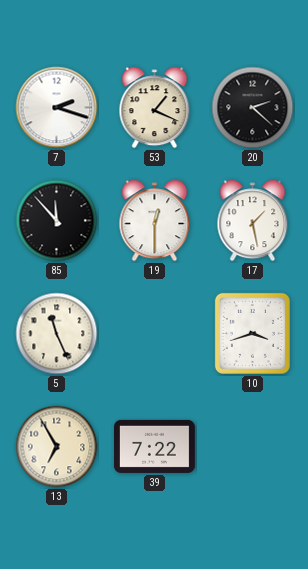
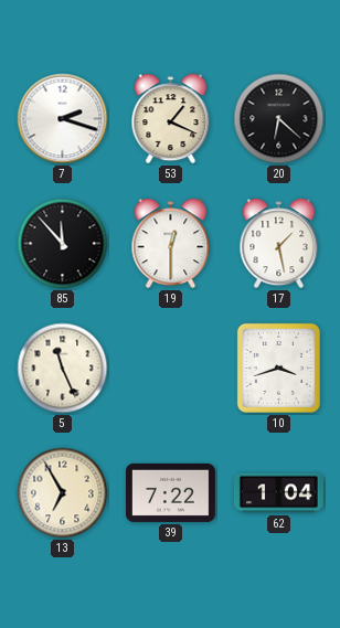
20: 2:22 -> 6:22
62: none -> 1:04
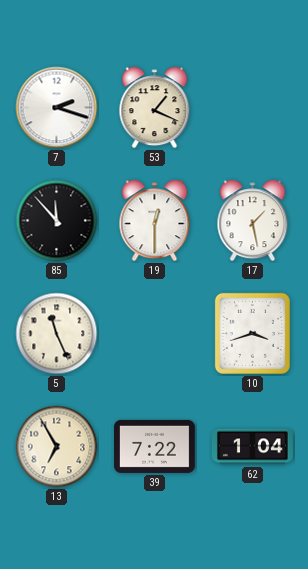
20: 6:22 -> none
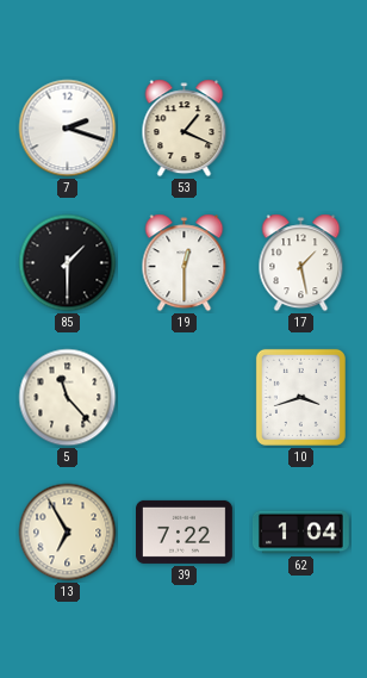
85: 11:53 -> 1:30
5: 11:26 -> 11:23
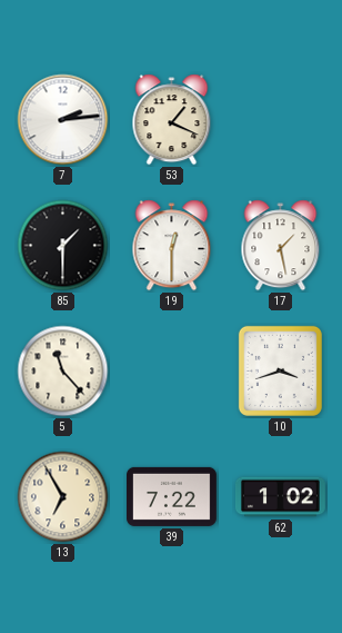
7: 2:18 -> 2:14
62: 1:04 -> 1:02
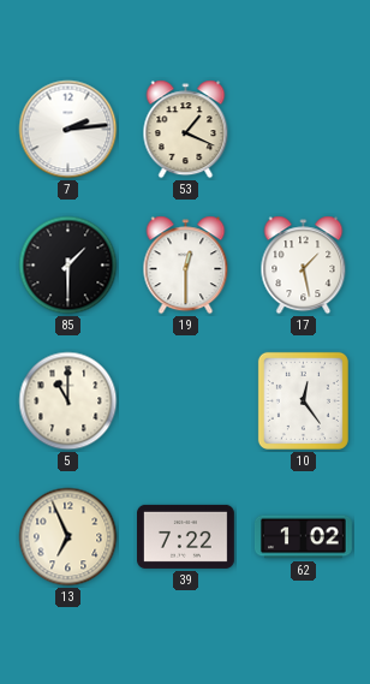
5: 11:23 -> 11:00
10: 3:42 -> 12:24
13: 6:55 -> 6:56
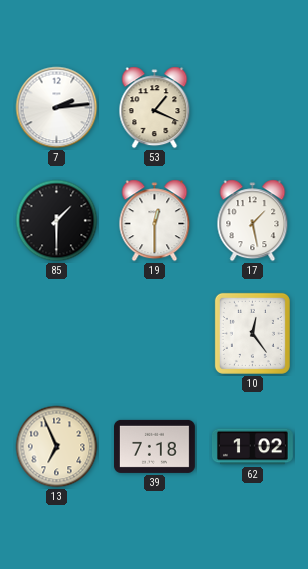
5: 11:00 -> none
39: 7:22 -> 7:18
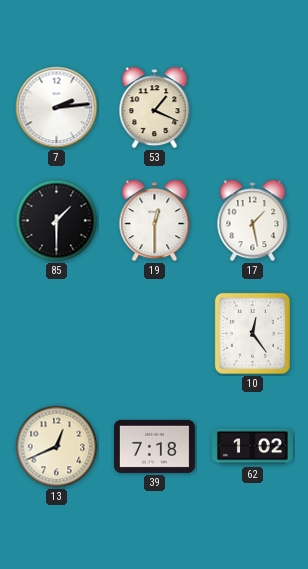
13: 6:56 -> 12:41
